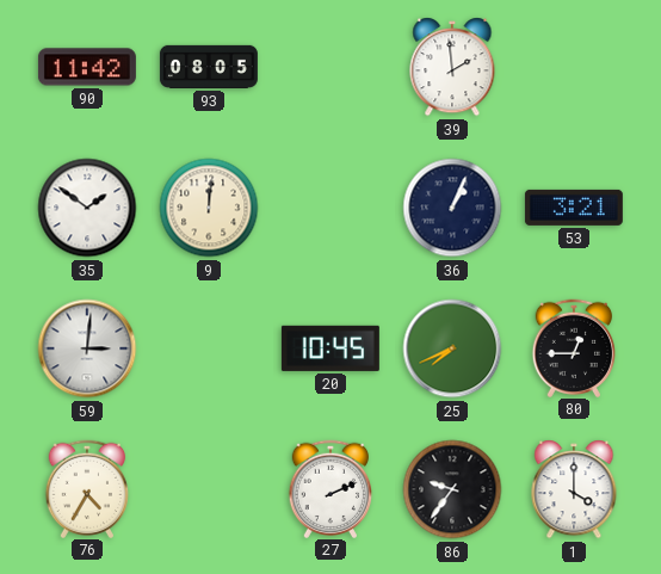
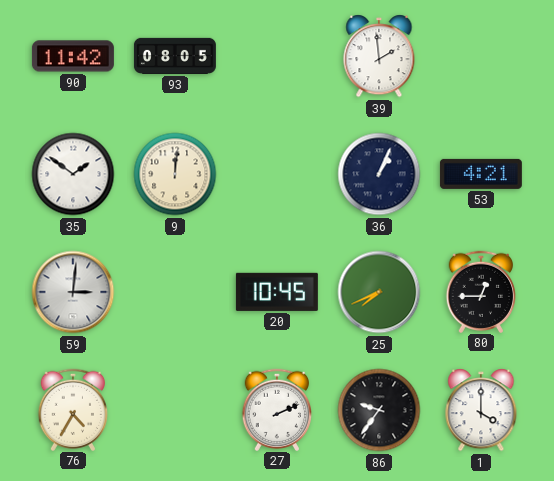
53: 3:21 -> 4:21
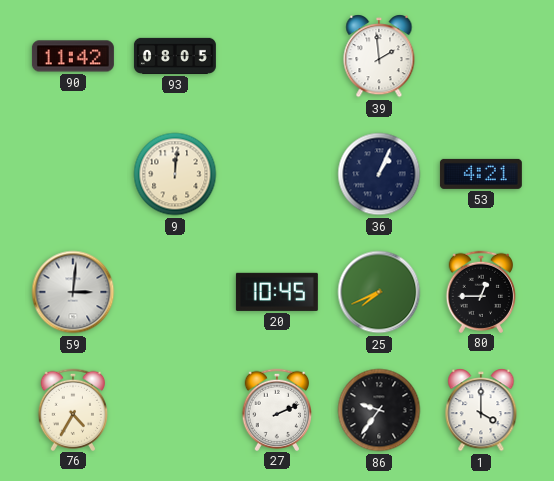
35: 1:51 -> none
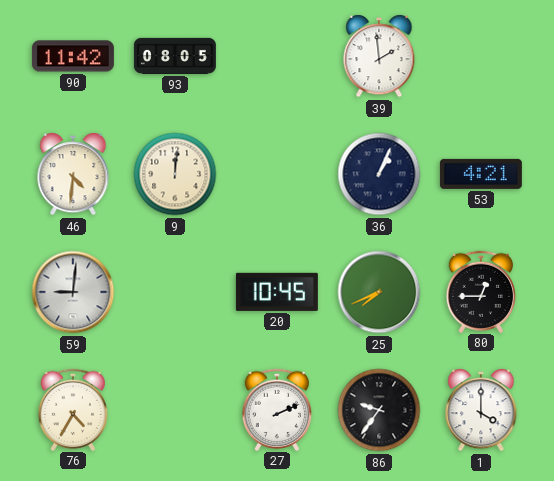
46: none -> 4:31
59: 3:01 -> 9:01
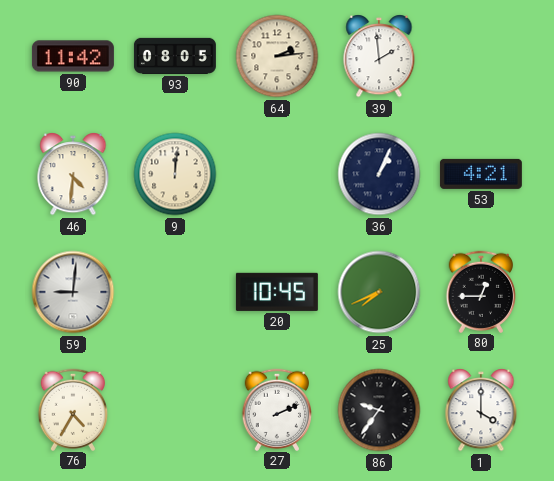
64: none -> 2:14
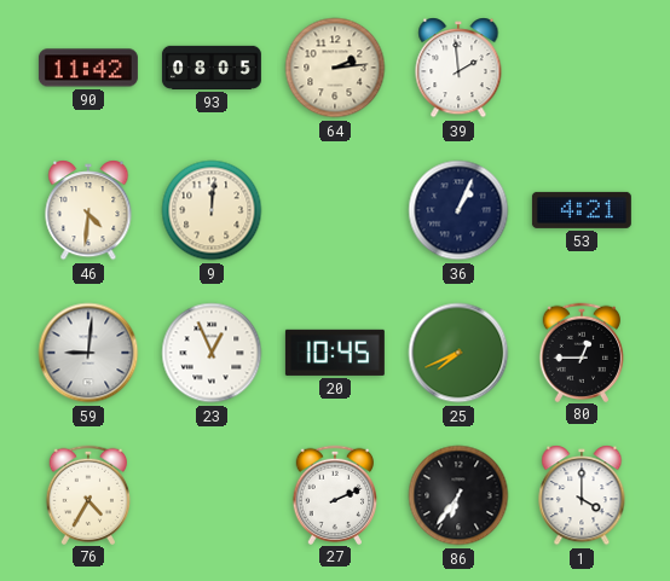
23: none -> 12:56
86: 9:36 -> 6:36
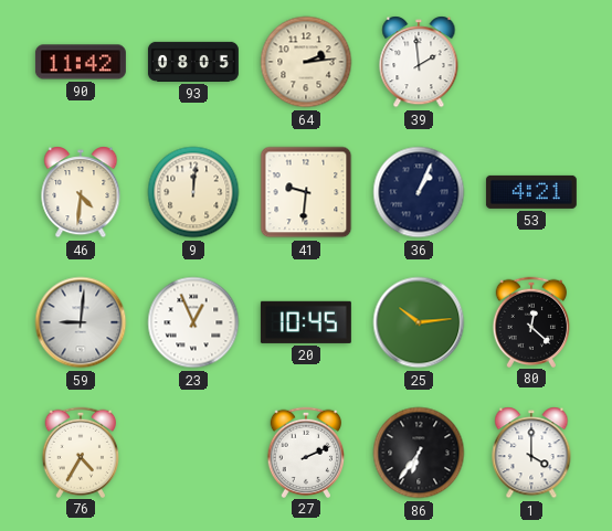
41: none -> 9:31
25: 7:41 -> 10:14
80: 12:45 -> 12:22
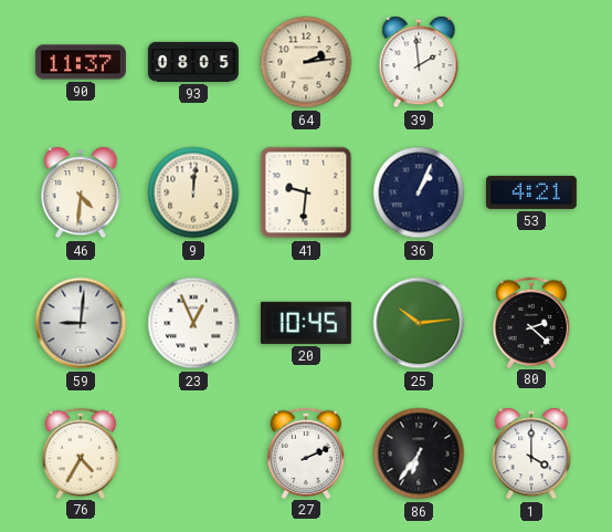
90: 11:42 -> 11:37
80: 12:22 -> 2:22
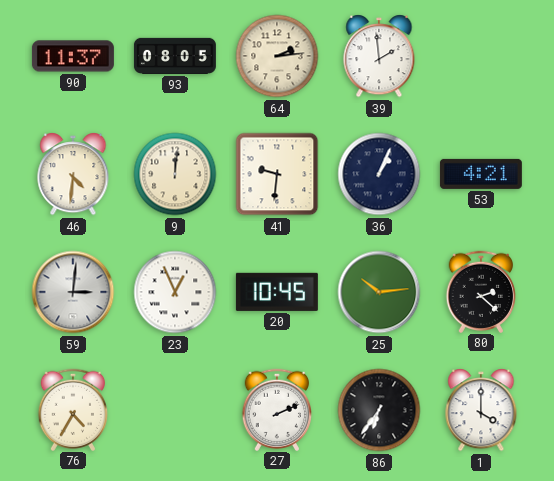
59: 9:01 -> 3:01
